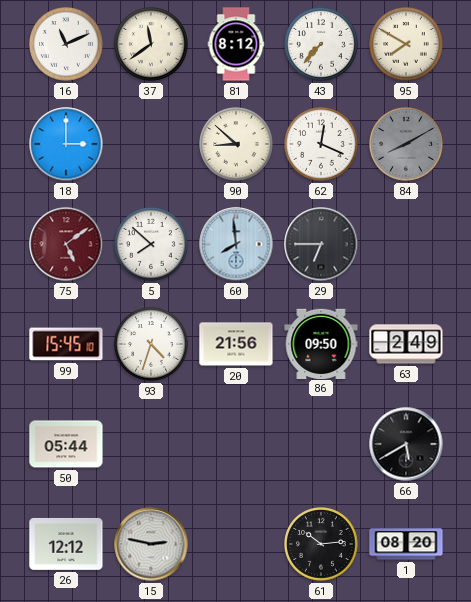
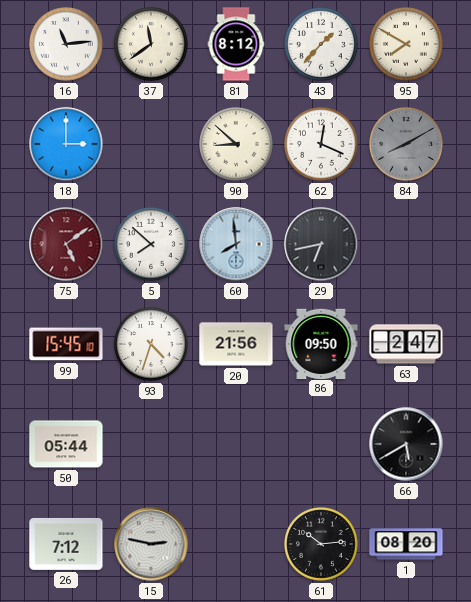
16: 11:11 -> 11:14
43: 7:37 -> 1:37
29: 6:45 -> 6:43
63: 2:49 -> 2:47
26: 12:12 -> 7:12
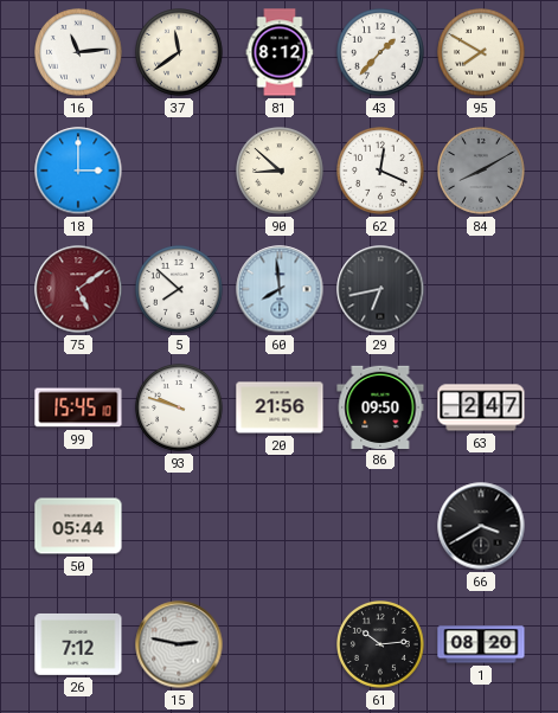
93: 4:33 -> 9:48
66: 5:40 -> 3:40
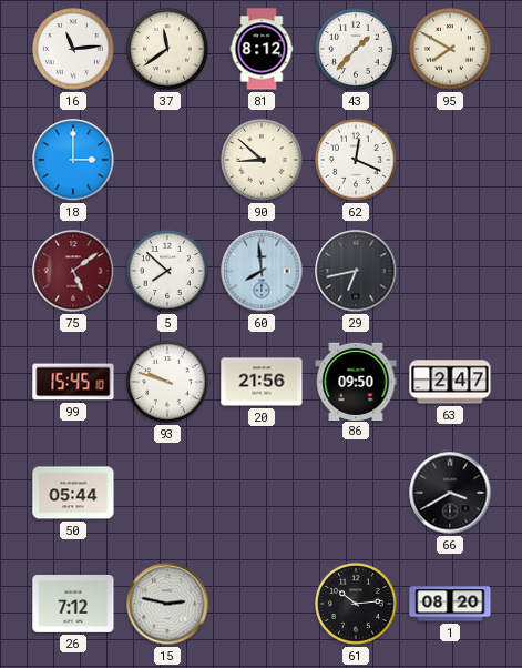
84: 8:10 -> none
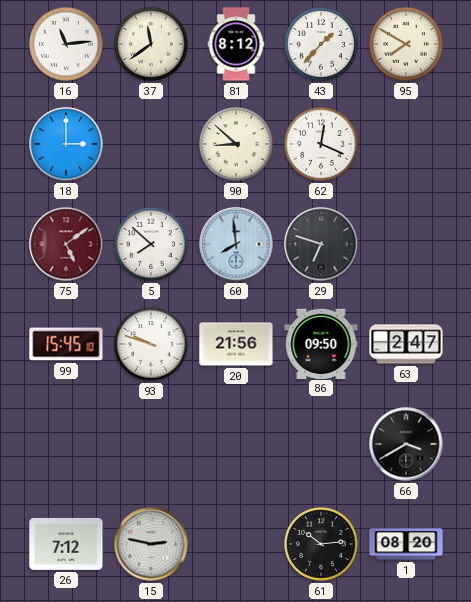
29: 6:43 -> 6:48
50: 05:44 -> none
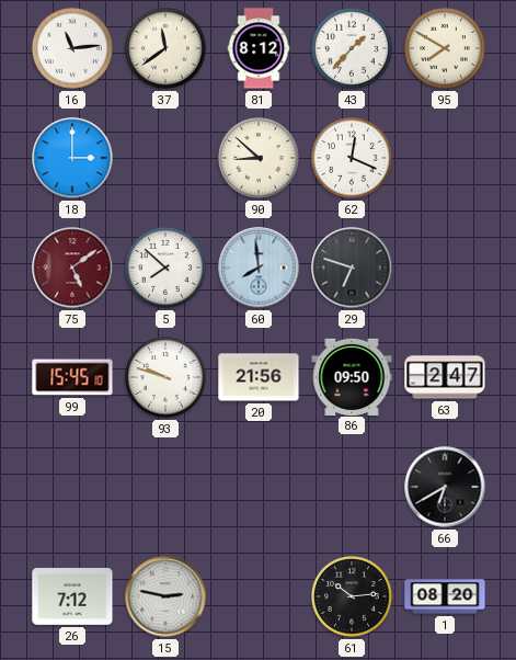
66: 3:40 -> 6:40
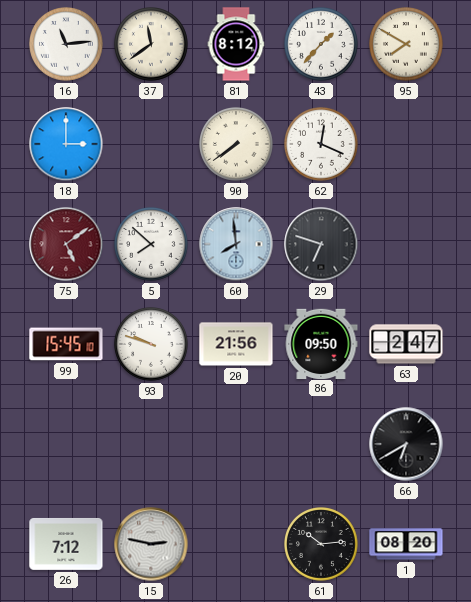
90: 8:52 -> 7:39
